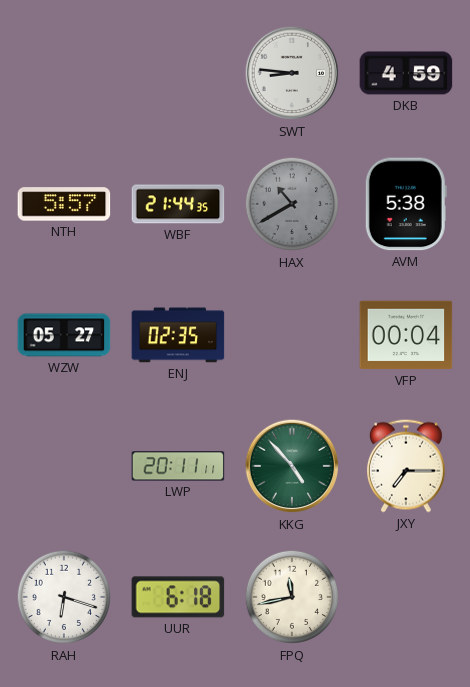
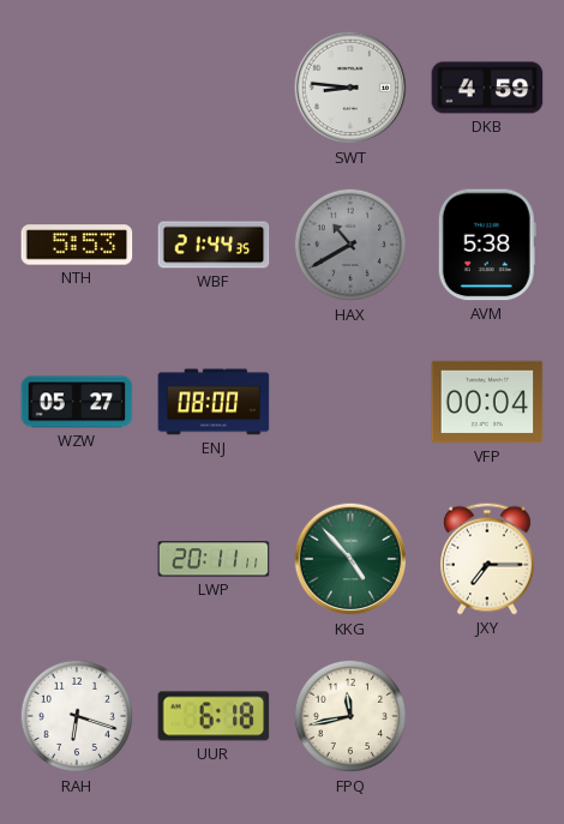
NTH: 5:57 -> 5:53
ENJ: 02:35 -> 08:00
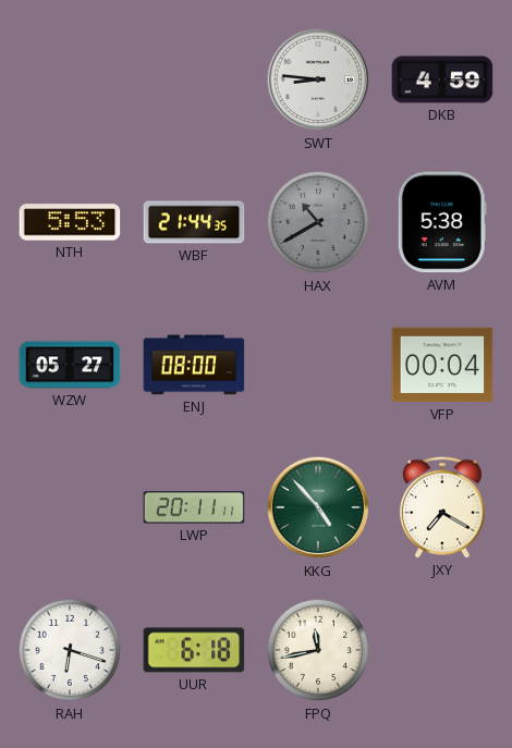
JXY: 7:15 -> 7:20
